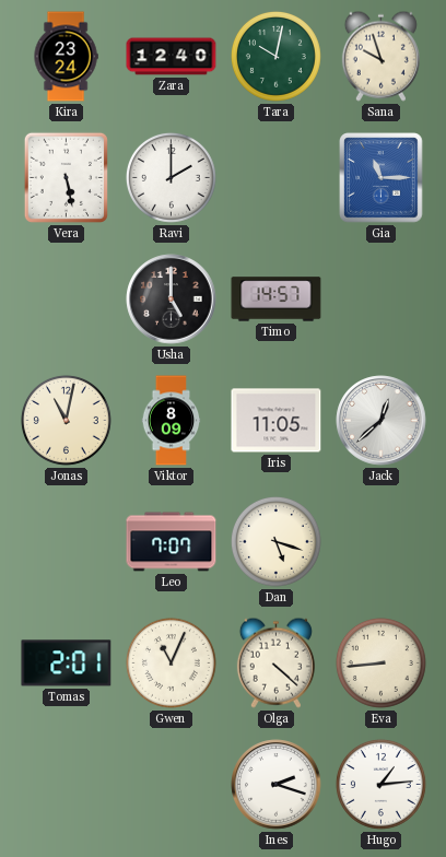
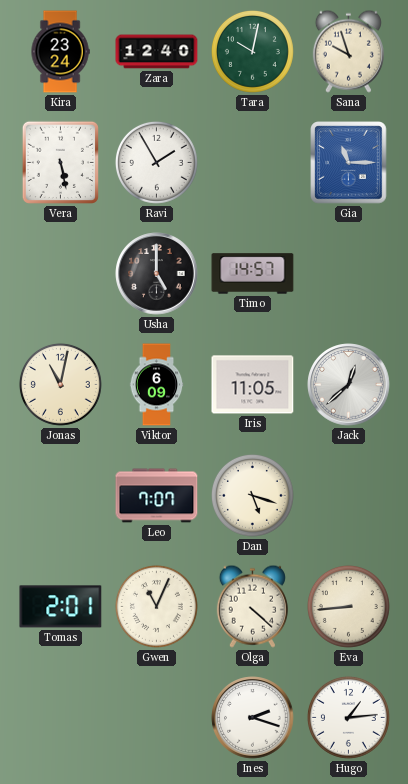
Ravi: 2:00 -> 1:55
Viktor: 8:09 -> 6:09
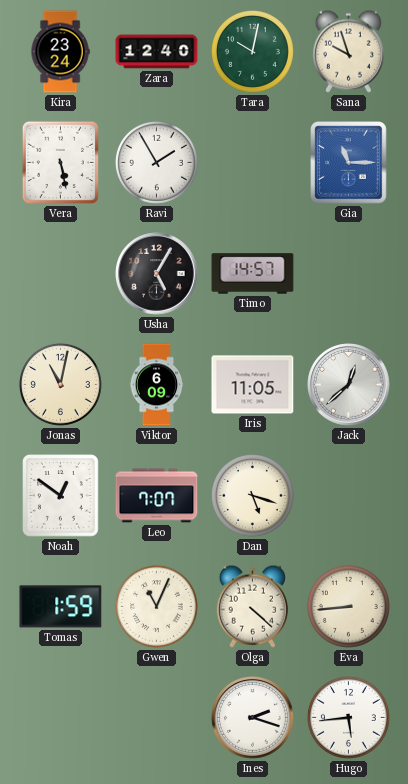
Usha: 5:00 -> 5:05
Noah: none -> 12:51
Tomas: 2:01 -> 1:59
Hugo: 1:14 -> 5:44
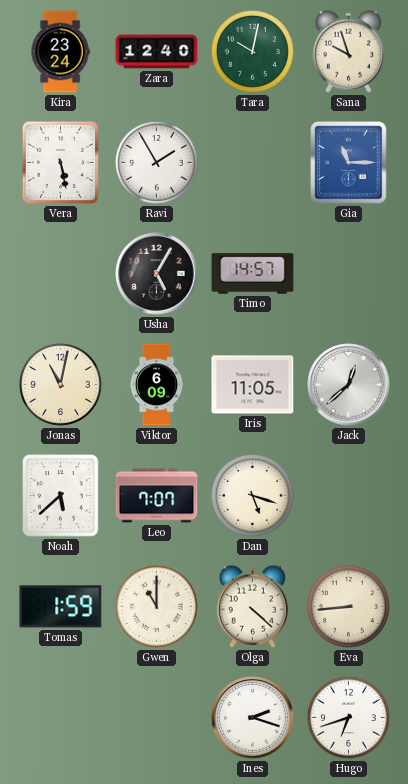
Noah: 12:51 -> 5:38
Gwen: 11:04 -> 11:00
Hugo: 5:44 -> 6:42
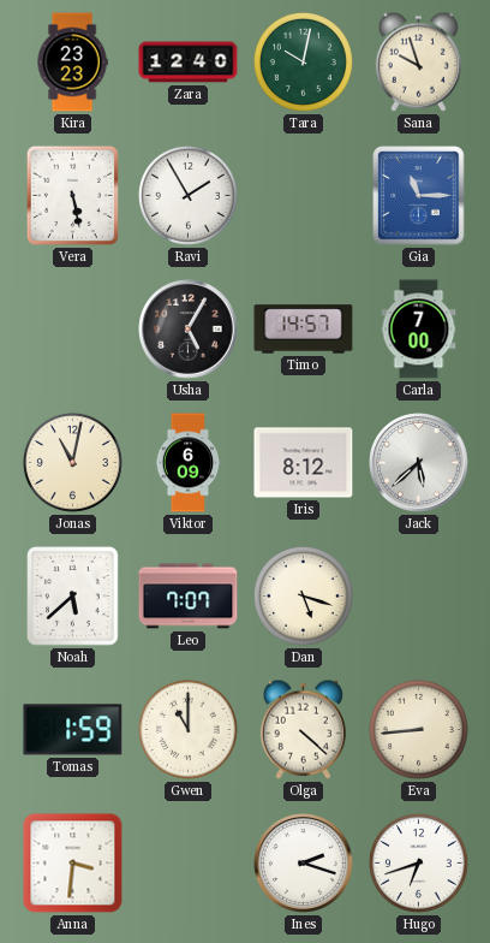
Kira: 23:24 -> 23:23
Carla: none -> 7:00
Iris: 11:05 -> 8:12
Jack: 12:38 -> 5:38
Anna: none -> 3:31
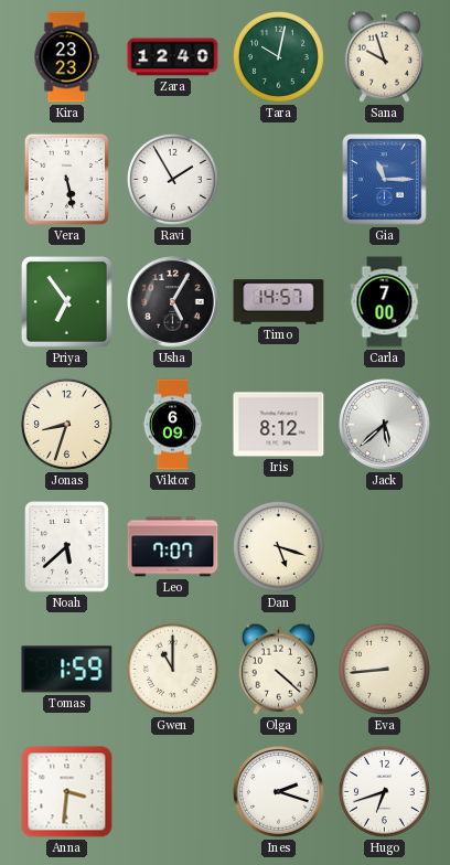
Priya: none -> 6:54
Jonas: 11:02 -> 8:33
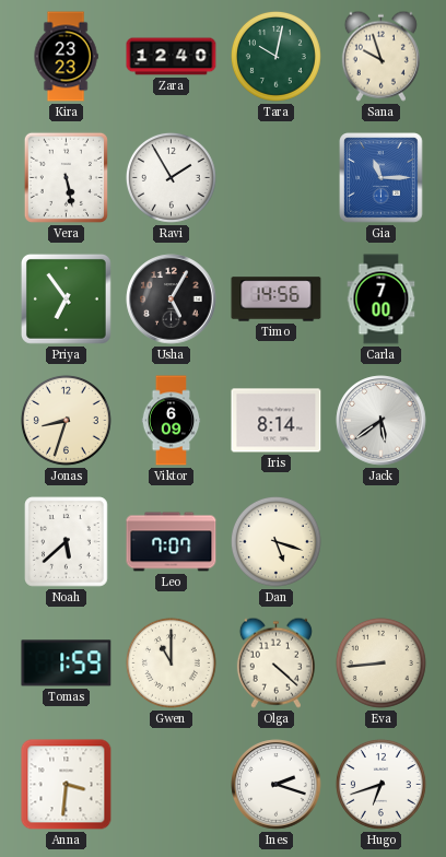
Timo: 14:57 -> 14:56
Iris: 8:12 -> 8:14
Jack: 5:38 -> 5:39
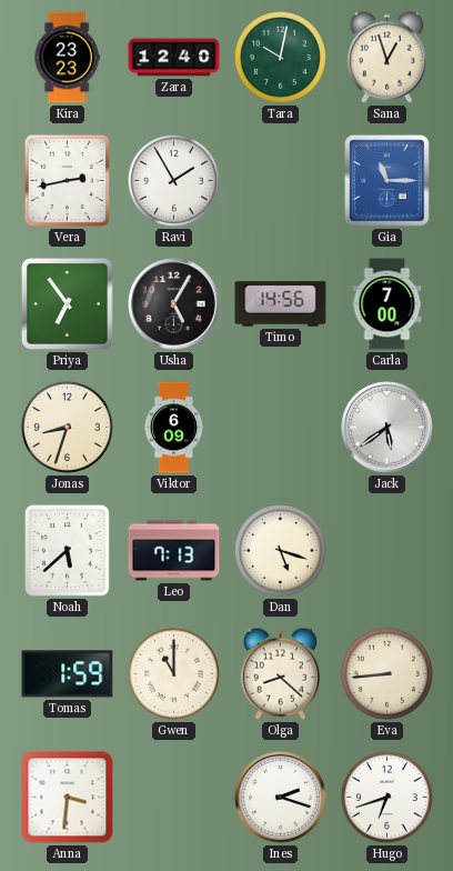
Sana: 9:57 -> 12:57
Vera: 5:28 -> 2:43
Iris: 8:14 -> none
Leo: 7:07 -> 7:13
Olga: 4:22 -> 8:22
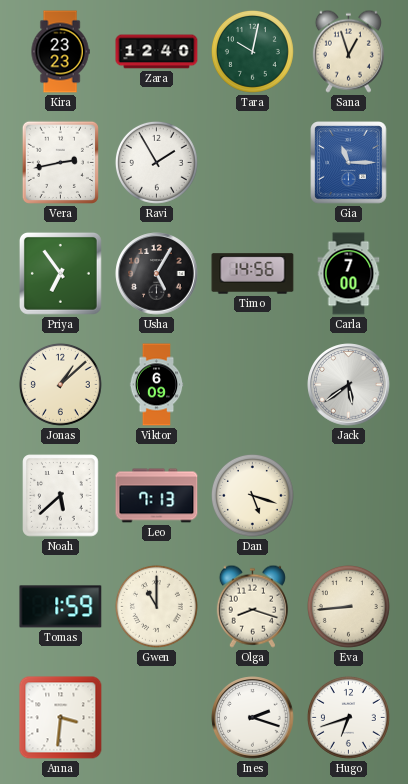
Jonas: 8:33 -> 1:08
Olga: 8:22 -> 8:18
